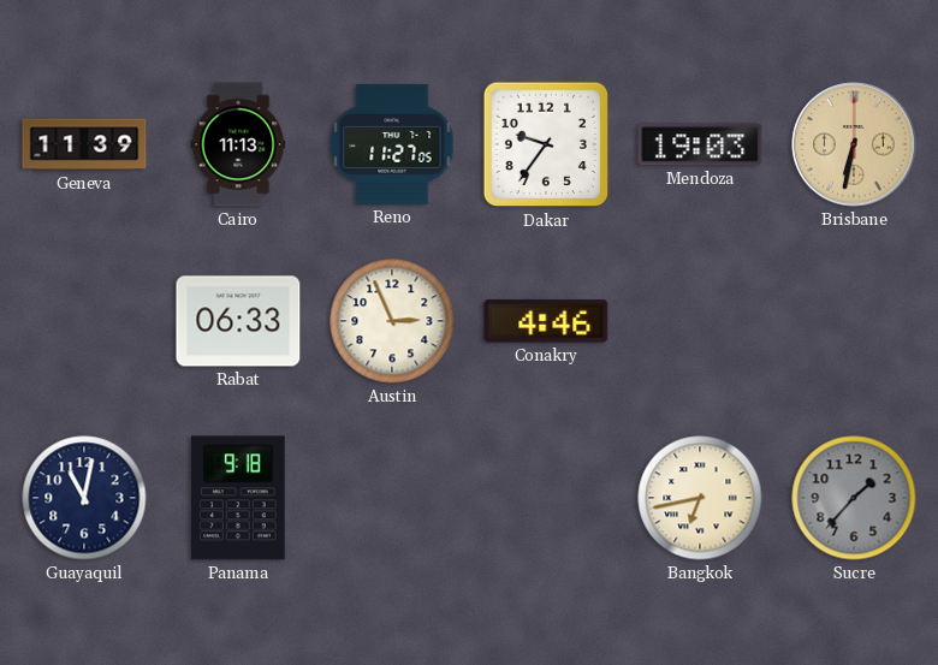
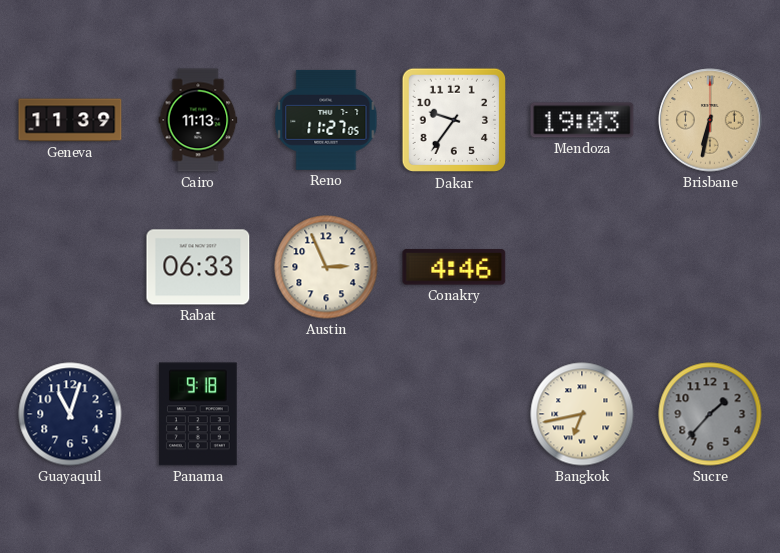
Guayaquil: 11:02 -> 11:03
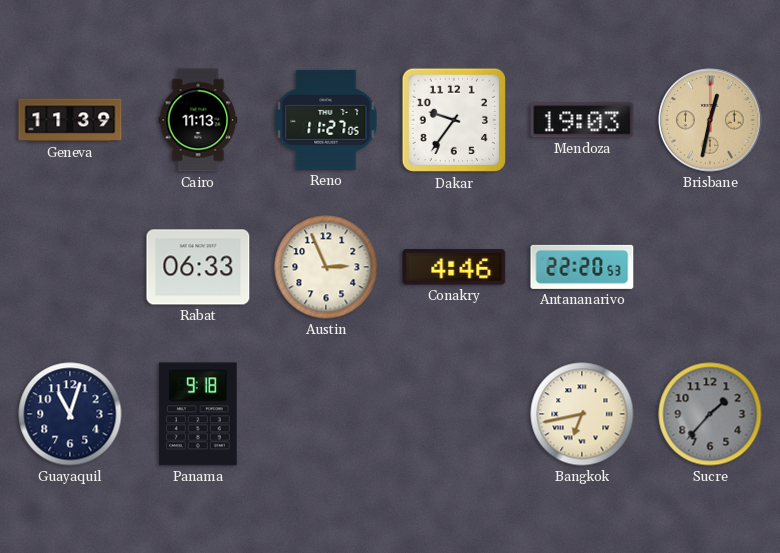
Brisbane: 6:32 -> 12:32
Antananarivo: none -> 22:20
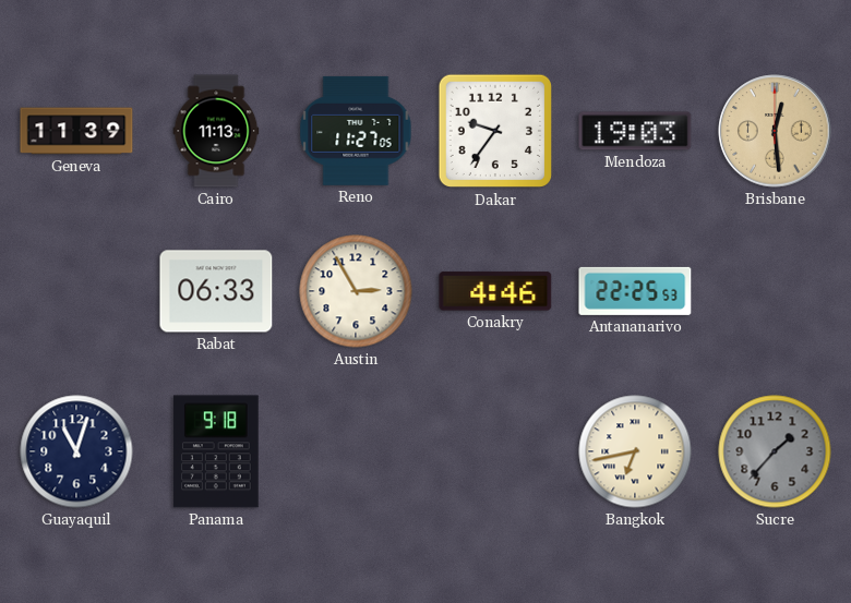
Brisbane: 12:32 -> 12:29
Austin: 2:56 -> 2:55
Antananarivo: 22:20 -> 22:25
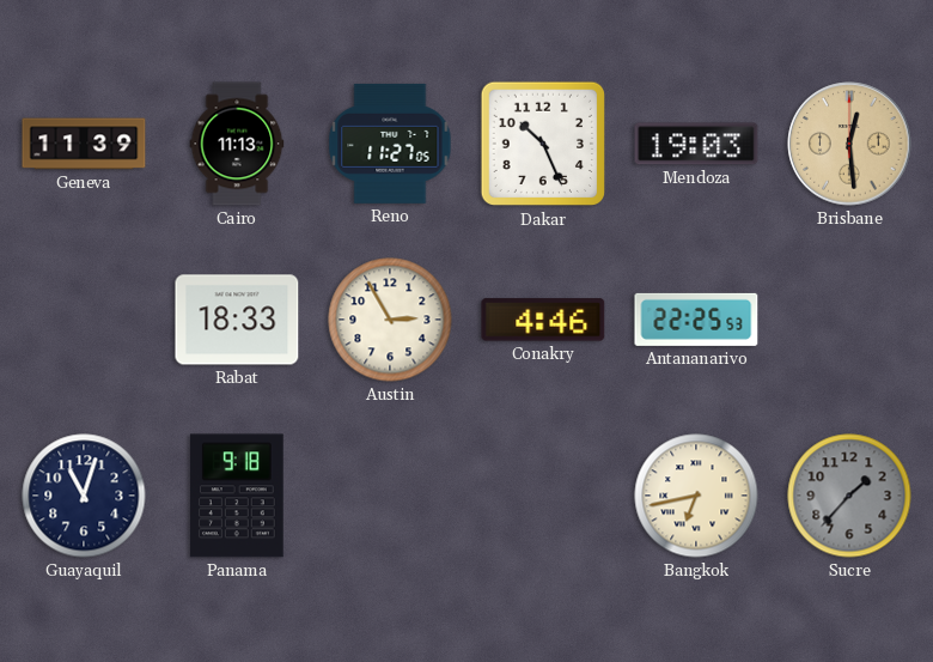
Dakar: 9:36 -> 10:26
Rabat: 06:33 -> 18:33
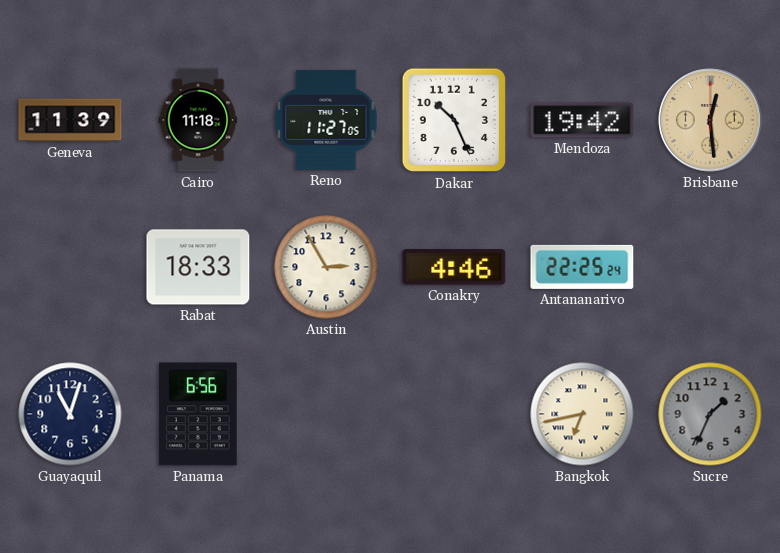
Cairo: 11:13 -> 11:18
Mendoza: 19:03 -> 19:42
Antananarivo: 22:25:53 -> 22:25:24
Panama: 9:18 -> 6:56
Sucre: 1:37 -> 1:34
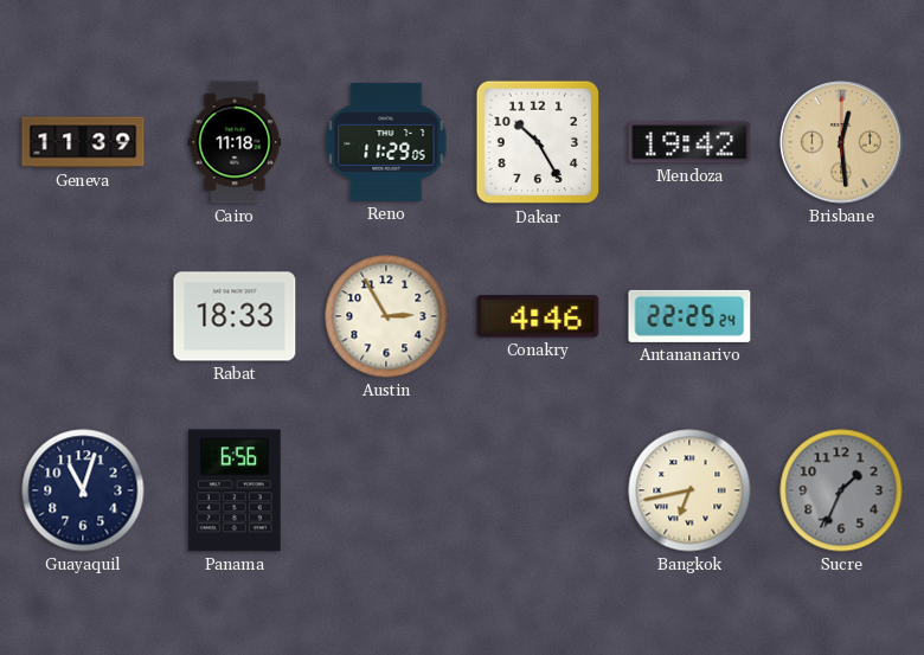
Reno: 11:27 -> 11:29
Dakar: 10:26 -> 10:25
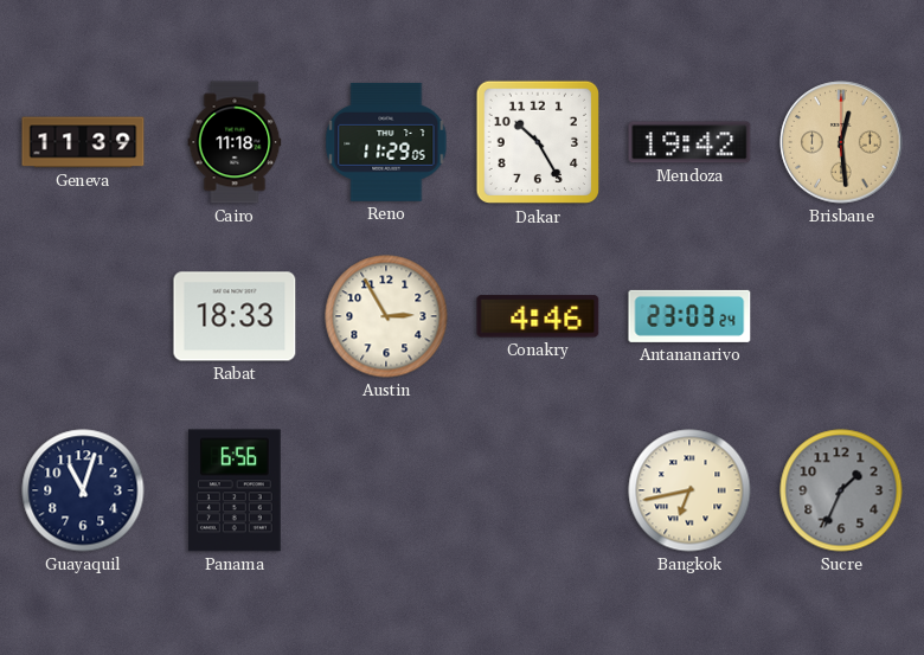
Antananarivo: 22:25 -> 23:03
